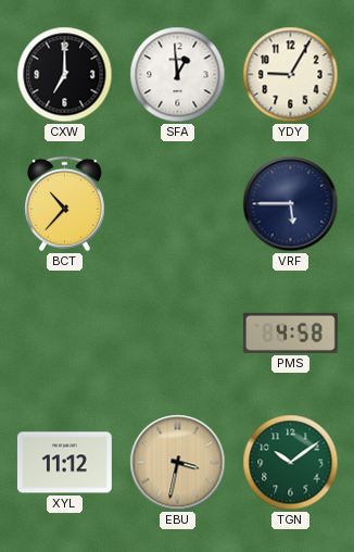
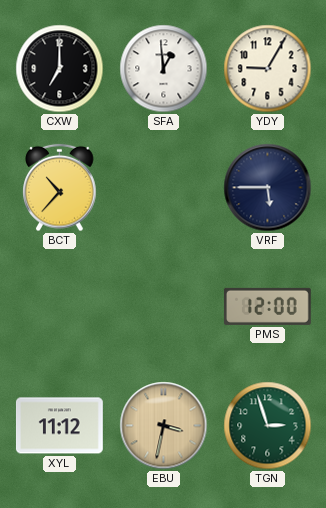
PMS: 4:58 -> 12:00
TGN: 10:09 -> 2:57
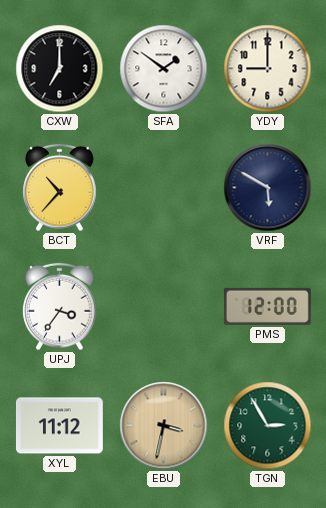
SFA: 12:59 -> 1:51
YDY: 9:05 -> 9:00
VRF: 5:45 -> 5:50
UPJ: none -> 3:36
TGN: 2:57 -> 2:55
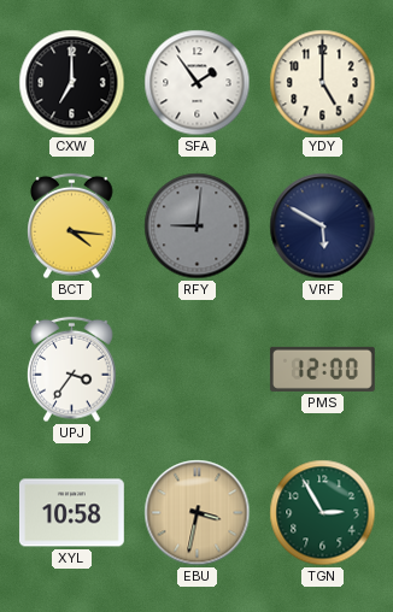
SFA: 1:51 -> 1:54
YDY: 9:00 -> 5:00
BCT: 10:37 -> 4:16
RFY: none -> 9:01
XYL: 11:12 -> 10:58
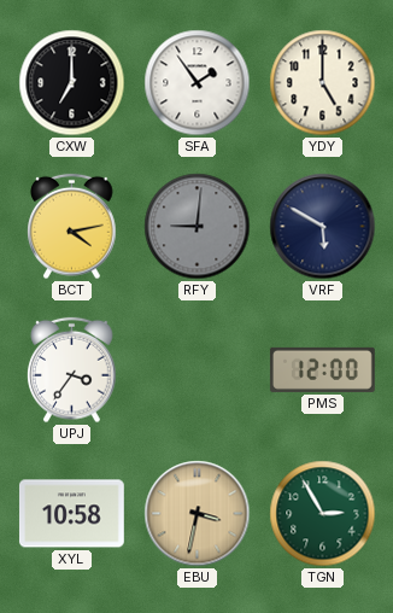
BCT: 4:16 -> 4:13
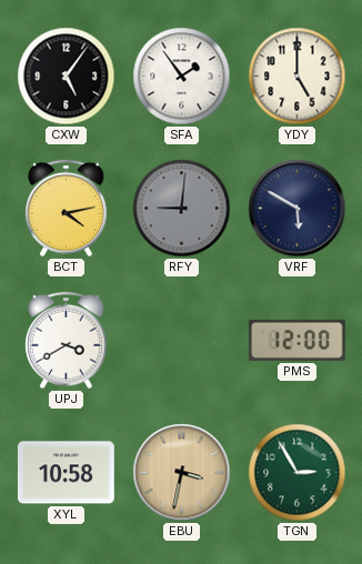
CXW: 7:00 -> 5:06
UPJ: 3:36 -> 3:40
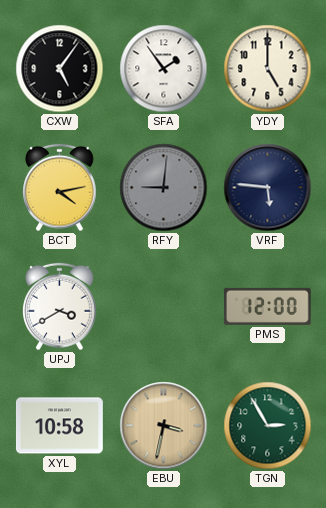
VRF: 5:50 -> 5:46
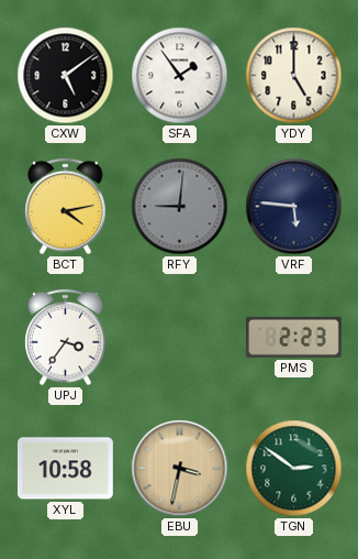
CXW: 5:06 -> 5:09
UPJ: 3:40 -> 3:36
PMS: 12:00 -> 2:23
TGN: 2:55 -> 2:51
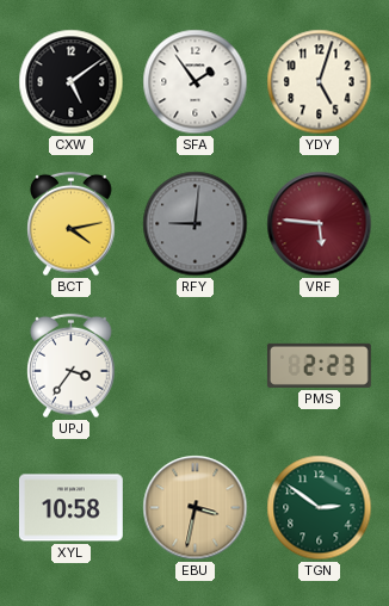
YDY: 5:00 -> 5:03
VRF dial: navy -> burgundy
